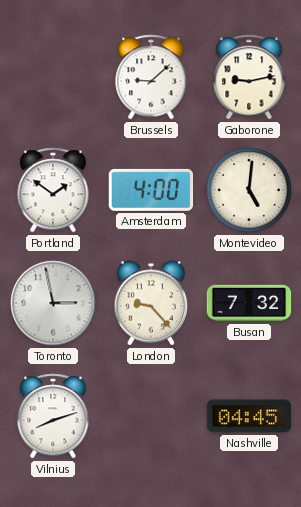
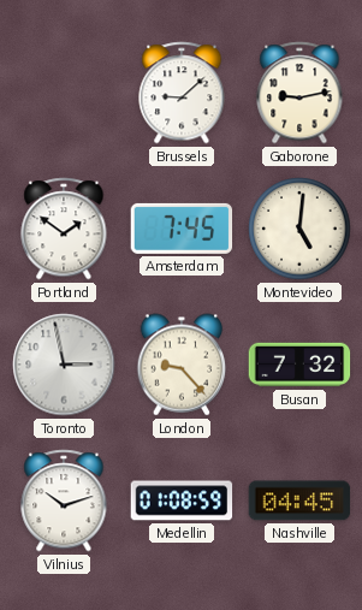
Amsterdam: 4:00 -> 7:45
Vilnius: 8:12 -> 10:12
Medellin: none -> 01:08
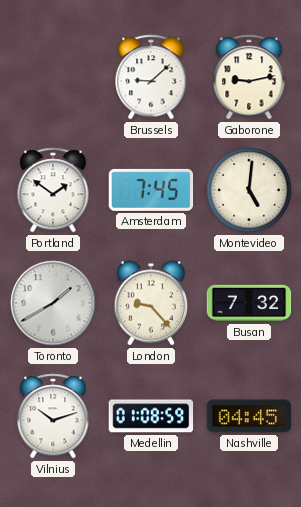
Toronto: 2:58 -> 1:40
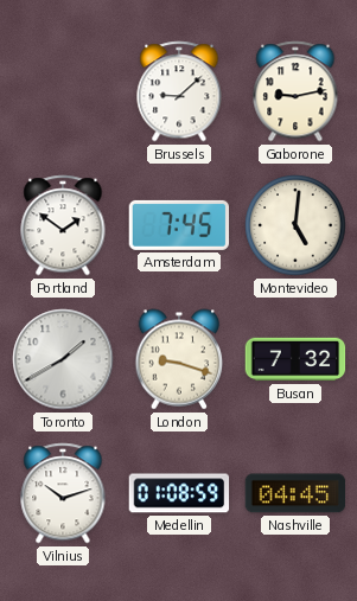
London: 9:23 -> 9:18
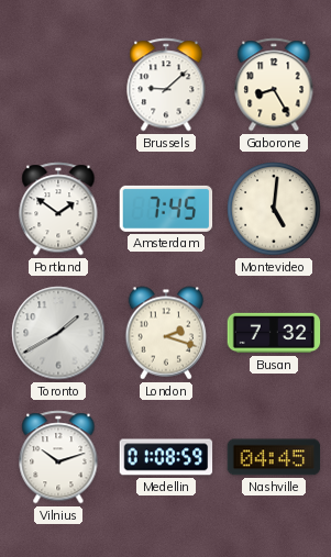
Gaborone: 9:13 -> 8:25
London: 9:18 -> 2:18
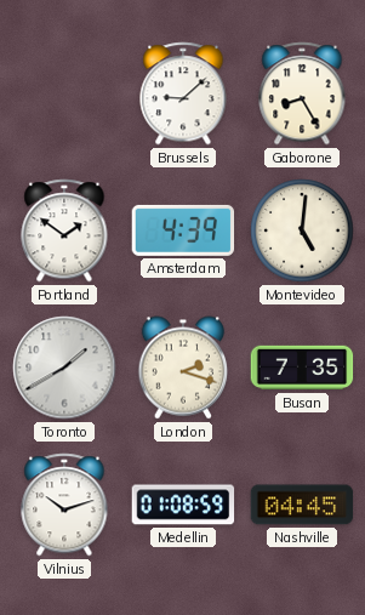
Amsterdam: 7:45 -> 4:39
Busan: 7:32 -> 7:35
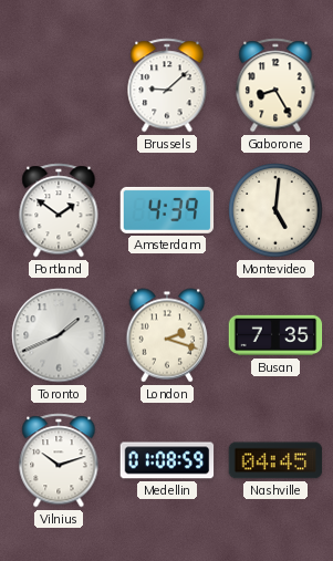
Toronto: 1:40 -> 1:41
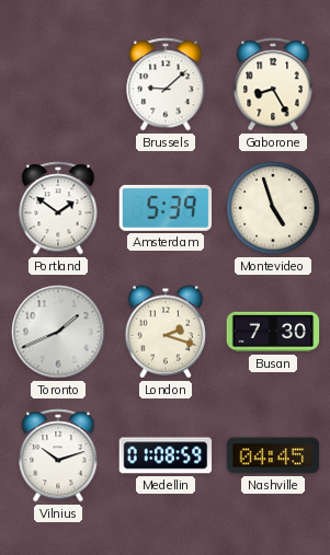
Amsterdam: 4:39 -> 5:39
Montevideo: 5:01 -> 4:57
Busan: 7:35 -> 7:30
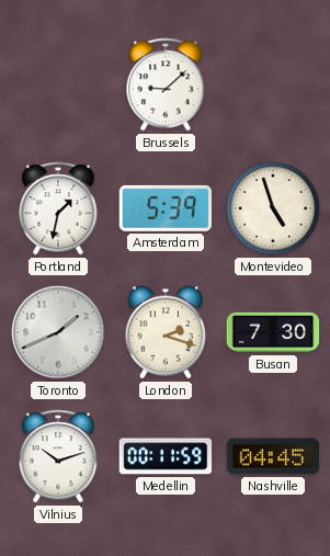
Gaborone: 8:25 -> none
Portland: 1:51 -> 1:32
Medellin: 01:08 -> 00:11
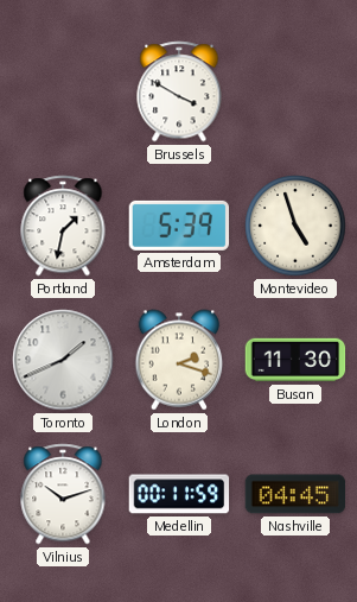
Brussels: 9:08 -> 3:50
Busan: 7:30 -> 11:30
